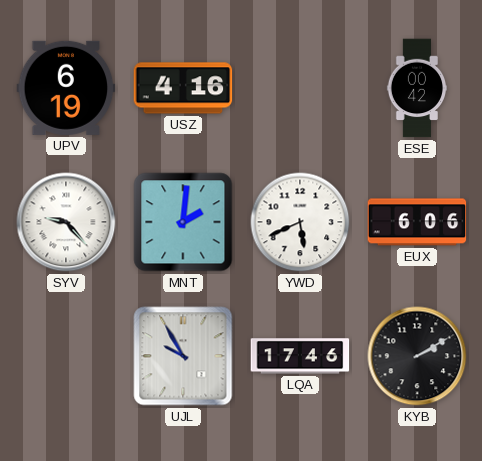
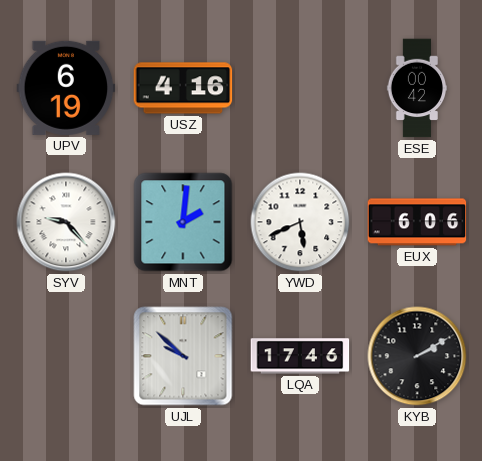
UJL: 9:55 -> 9:52
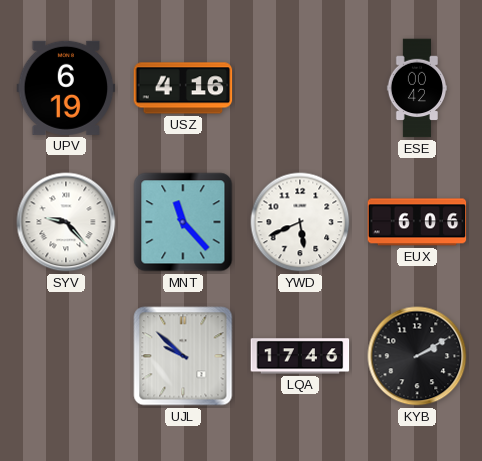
MNT: 2:01 -> 11:23
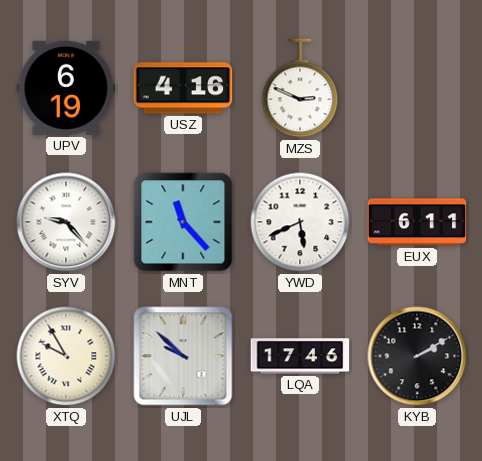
MZS: none -> 2:49
ESE: 00:42 -> none
EUX: 6:06 -> 6:11
XTQ: none -> 9:55
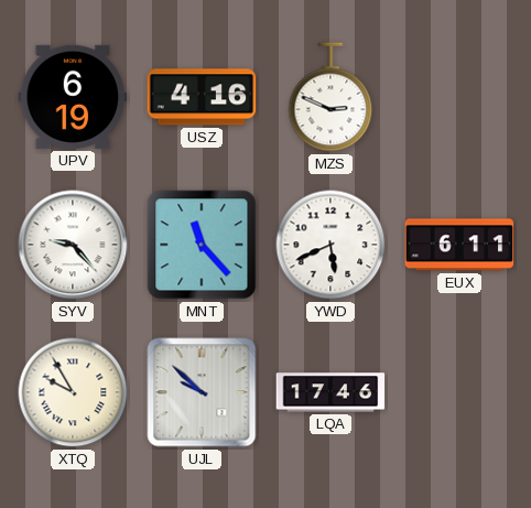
KYB: 2:10 -> none
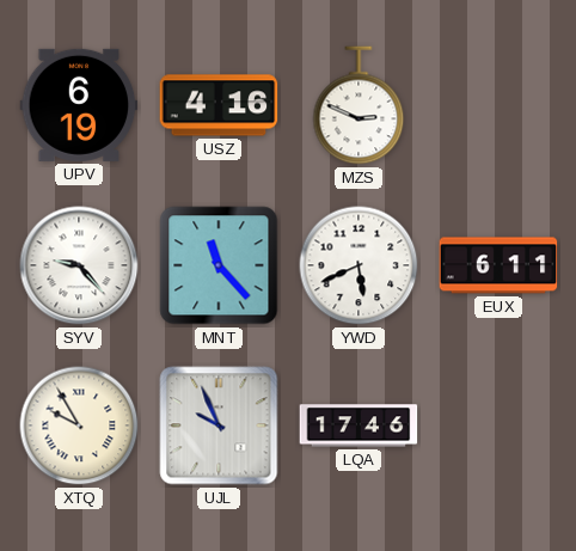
UJL: 9:52 -> 9:56
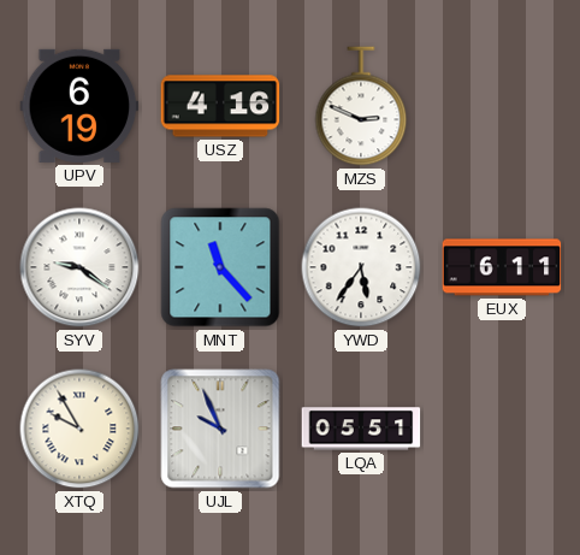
SYV: 9:23 -> 9:21
YWD: 5:41 -> 5:36
LQA: 17:46 -> 05:51
